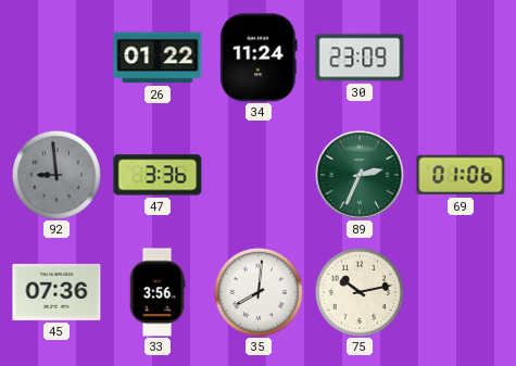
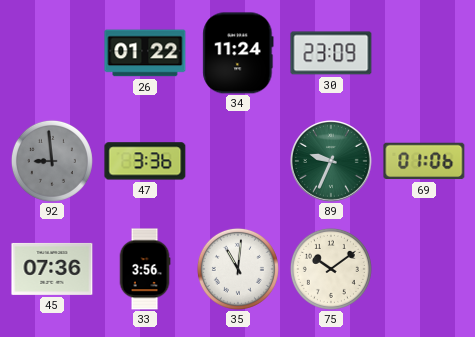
89: 2:34 -> 9:34
35: 8:01 -> 11:01
75: 10:13 -> 10:09
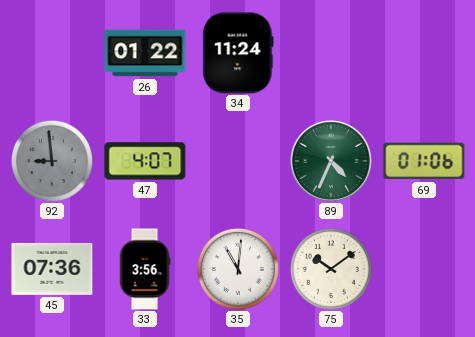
30: 23:09 -> none
47: 3:36 -> 4:07
89: 9:34 -> 4:34
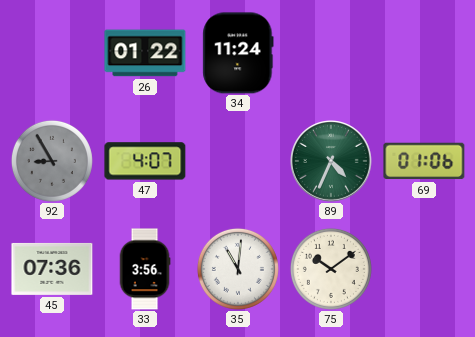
92: 8:59 -> 8:55
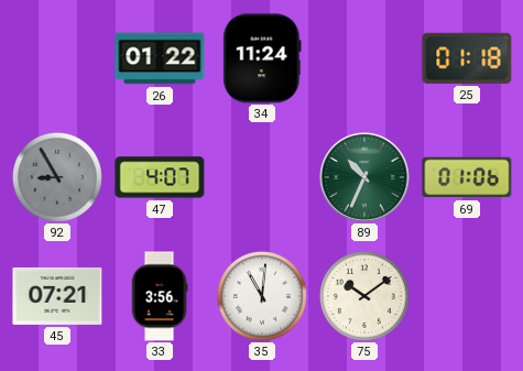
25: none -> 01:18
89: 4:34 -> 10:34
45: 07:36 -> 07:21
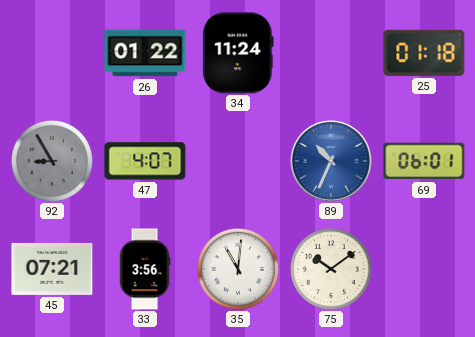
89 dial: green -> blue
69: 01:06 -> 06:01
